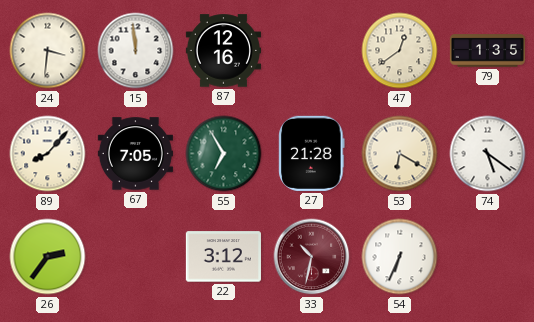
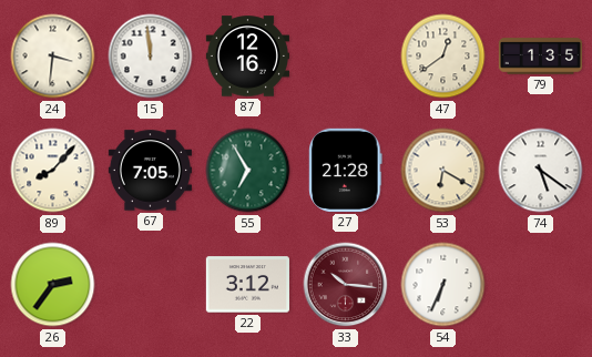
33: 10:32 -> 10:16
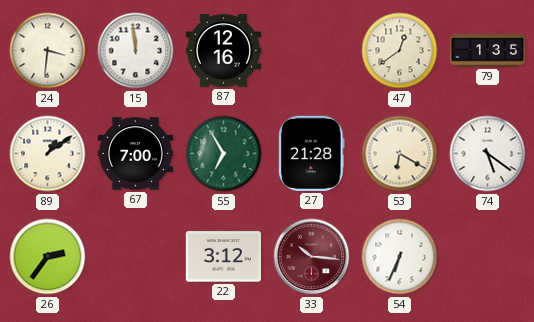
89: 8:07 -> 1:09
67: 7:05 -> 7:00
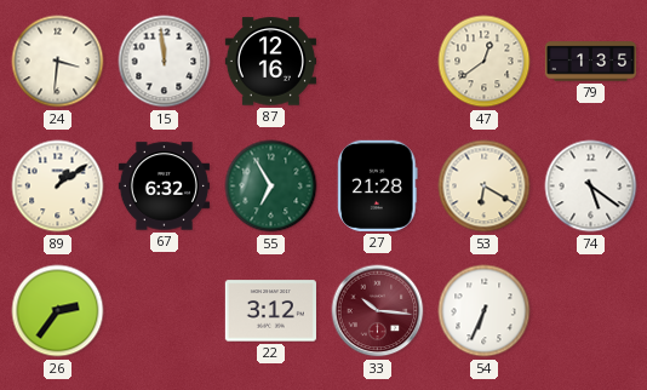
67: 7:00 -> 6:32
